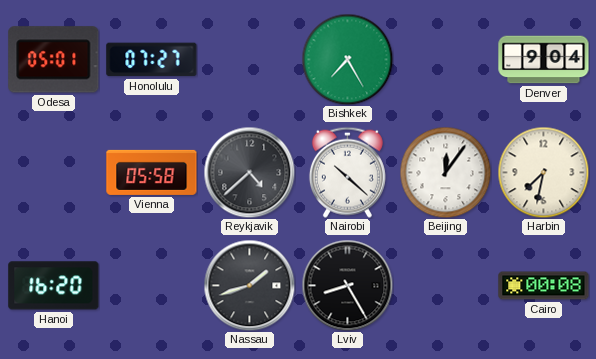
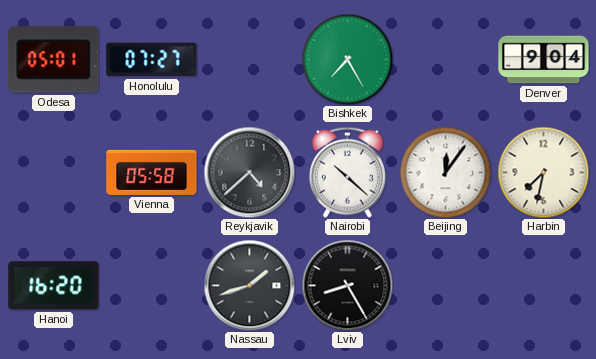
Cairo: 00:08 -> none
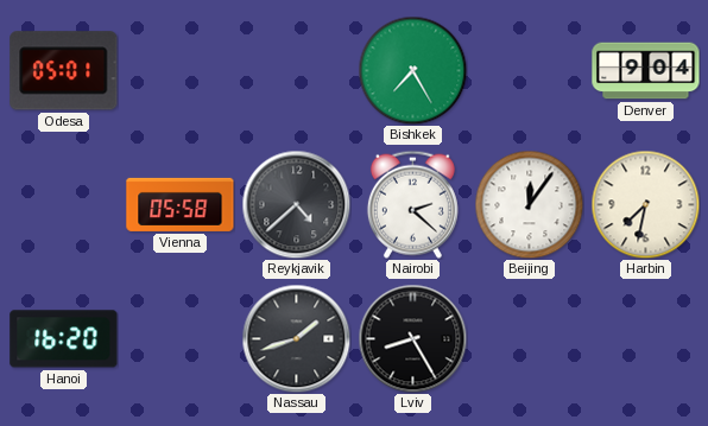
Honolulu: 07:27 -> none
Nairobi: 10:22 -> 2:22
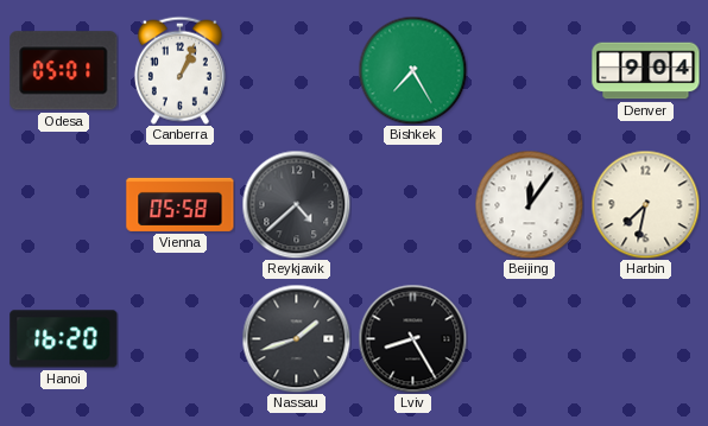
Canberra: none -> 1:04
Nairobi: 2:22 -> none
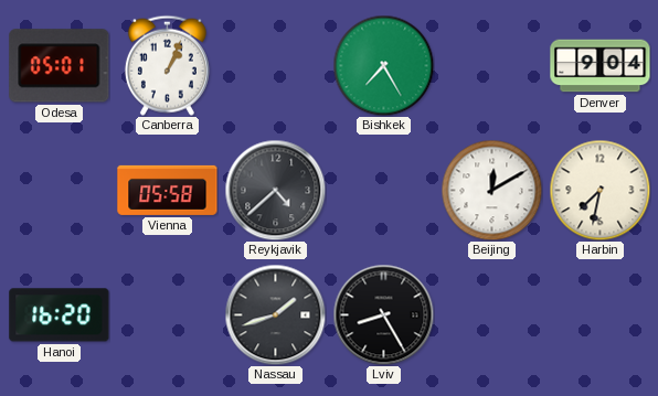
Beijing: 12:06 -> 12:10
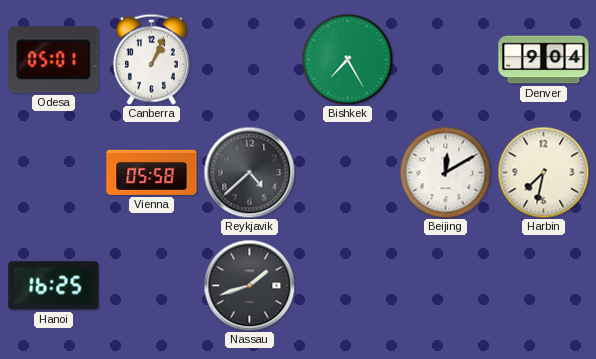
Hanoi: 16:20 -> 16:25
Lviv: 8:25 -> none
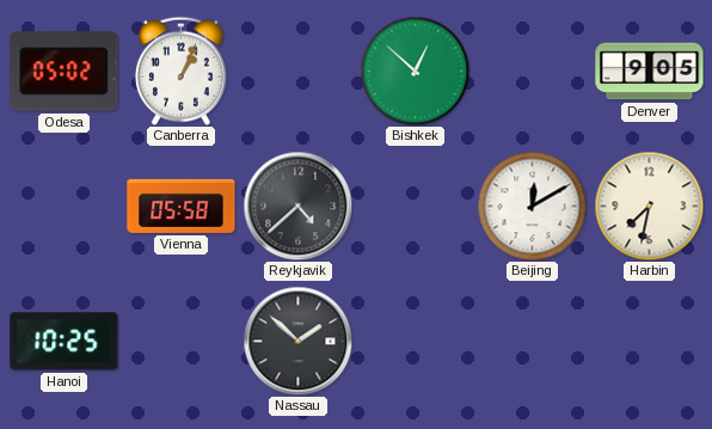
Odesa: 05:01 -> 05:02
Bishkek: 7:25 -> 12:52
Denver: 9:04 -> 9:05
Hanoi: 16:25 -> 10:25
Nassau: 1:42 -> 1:52
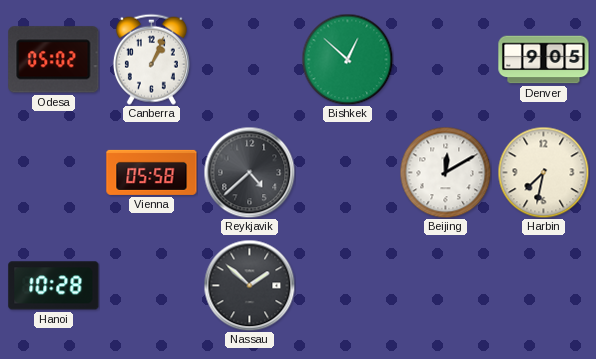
Hanoi: 10:25 -> 10:28
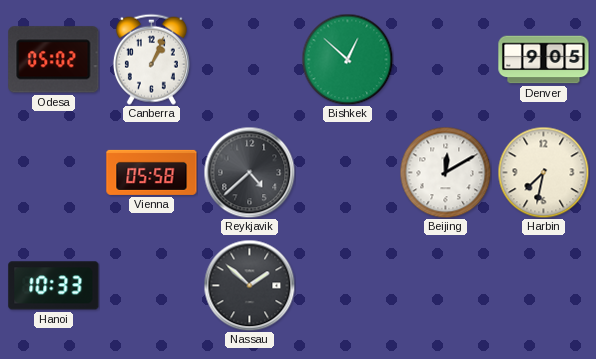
Hanoi: 10:28 -> 10:33
